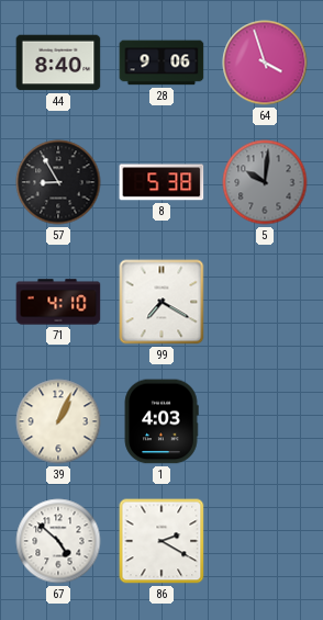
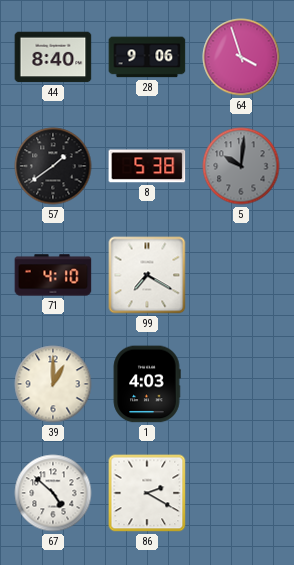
57: 8:55 -> 1:39
39: 1:04 -> 1:00
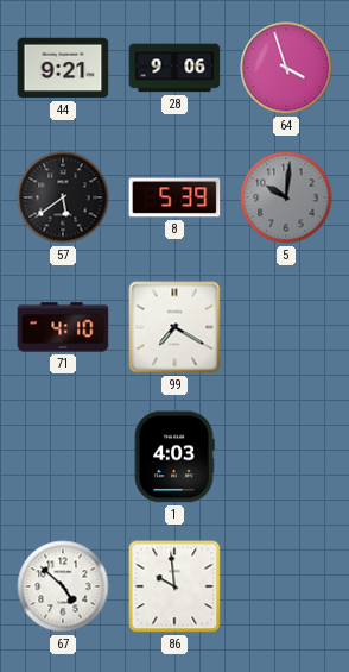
44: 8:40 -> 9:21
57: 1:39 -> 5:39
8: 5:38 -> 5:39
39: 1:00 -> none
86: 2:20 -> 9:59
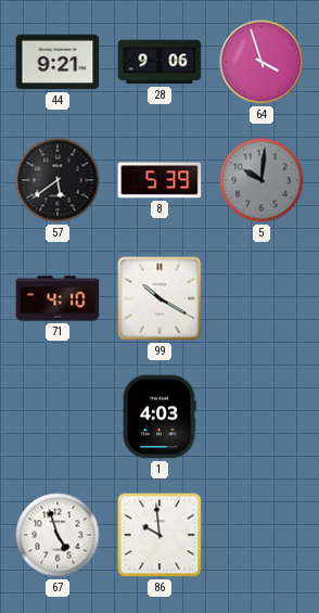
99: 7:20 -> 10:20
67: 4:52 -> 4:57
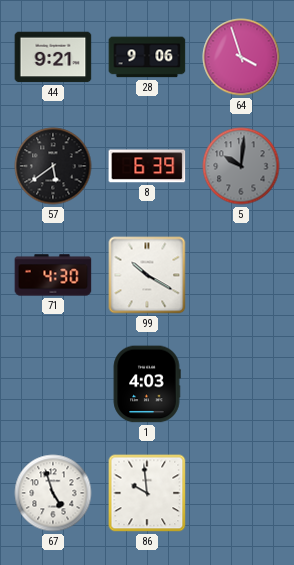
8: 5:39 -> 6:39
71: 4:10 -> 4:30
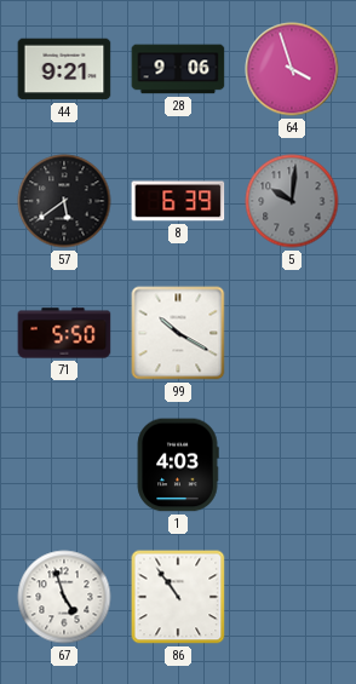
71: 4:30 -> 5:50
86: 9:59 -> 10:54
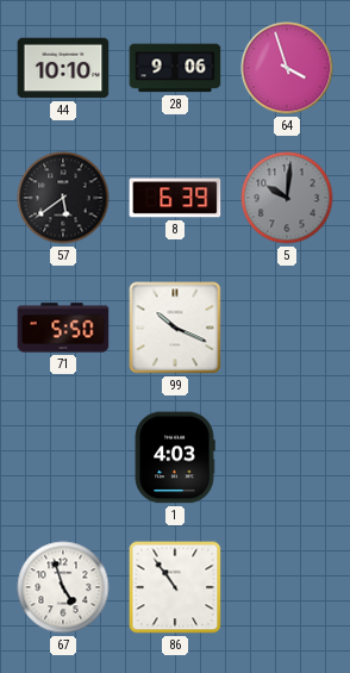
44: 9:21 -> 10:10
99: 10:20 -> 10:19
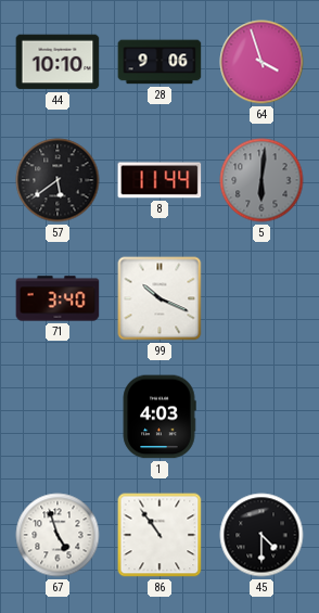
8: 6:39 -> 11:44
5: 10:01 -> 6:01
71: 5:50 -> 3:40
45: none -> 4:30
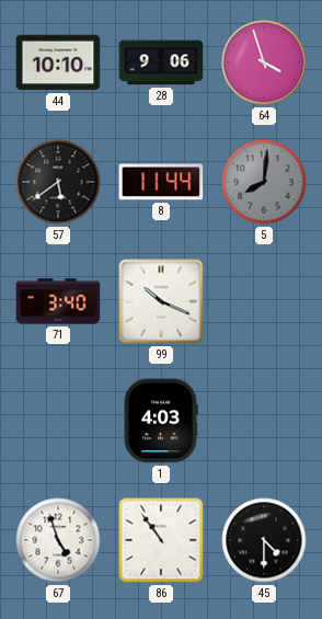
5: 6:01 -> 8:01
